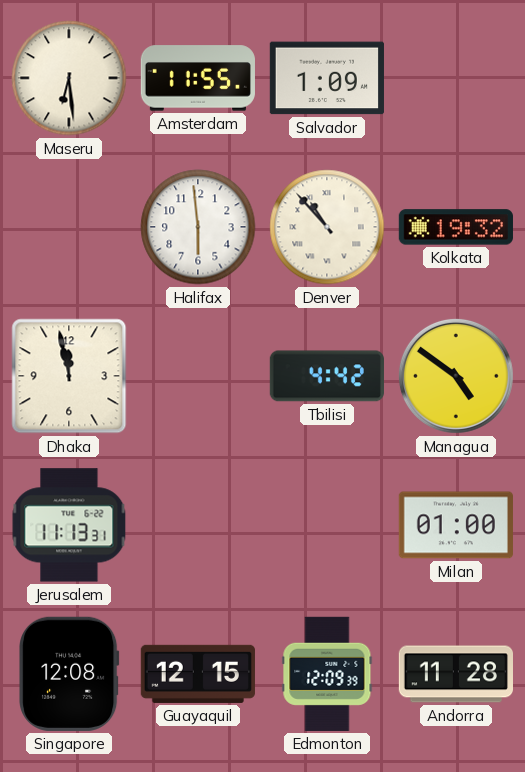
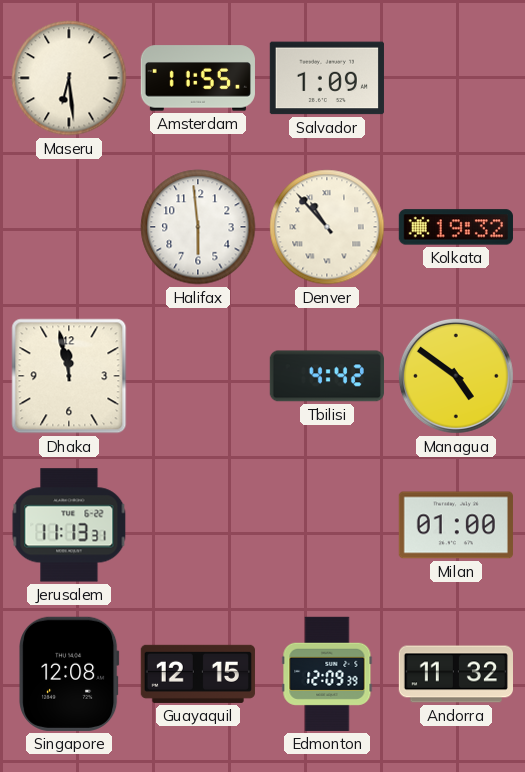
Andorra: 11:28 -> 11:32
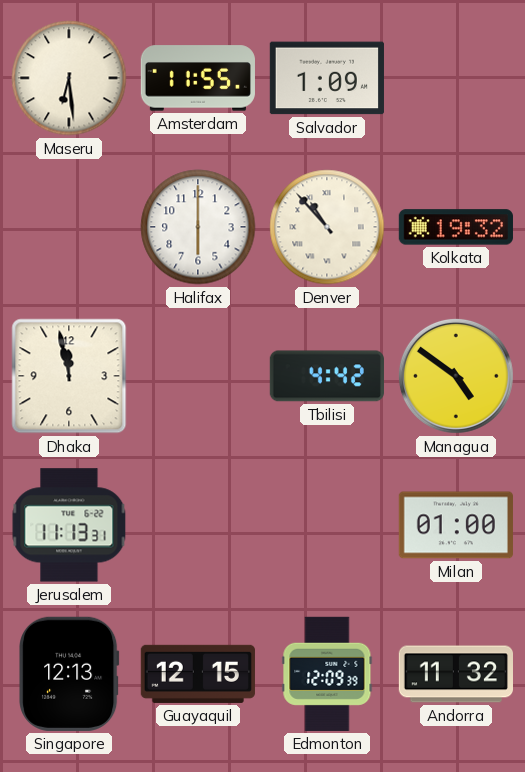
Halifax: 5:59 -> 6:00
Singapore: 12:08 -> 12:13
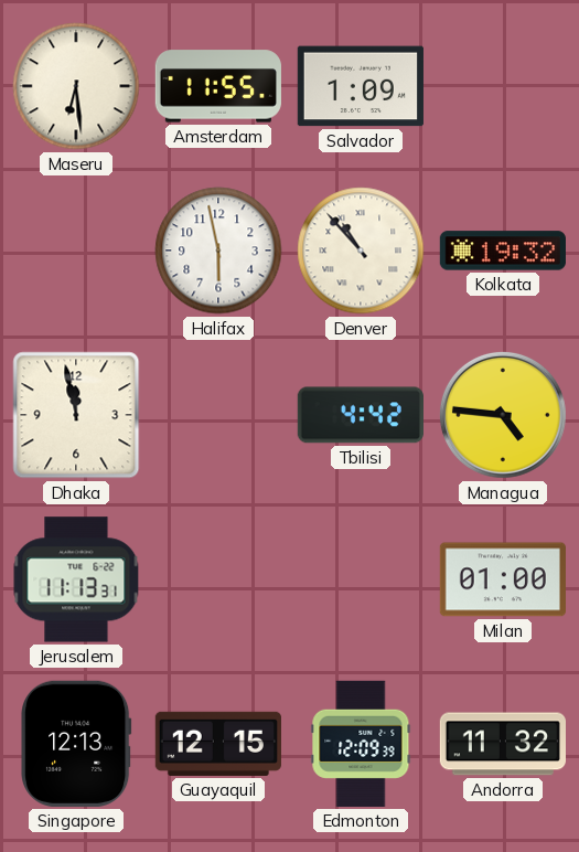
Halifax: 6:00 -> 5:58
Managua: 4:51 -> 4:46
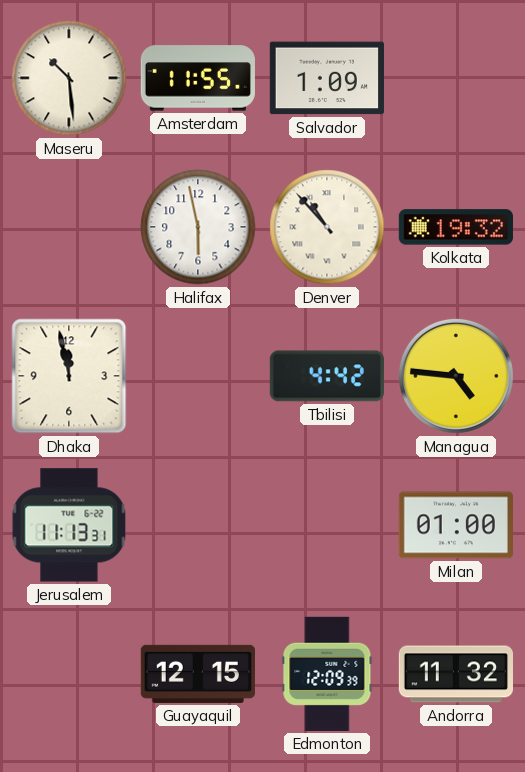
Maseru: 6:29 -> 10:29
Singapore: 12:13 -> none
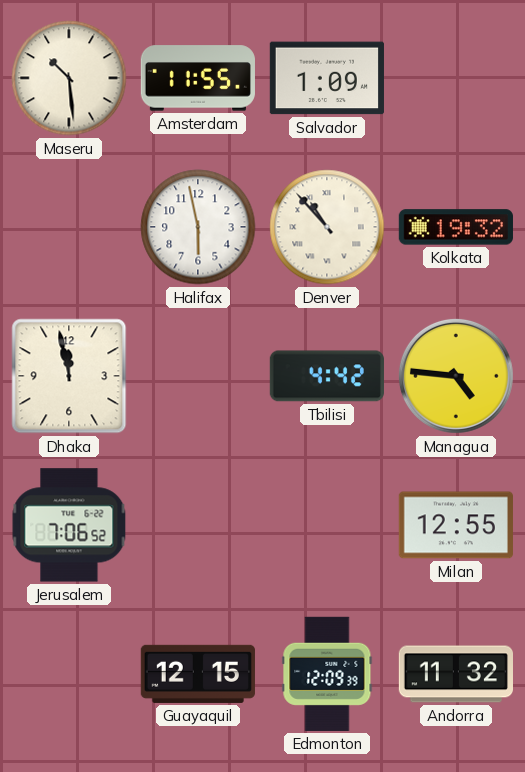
Jerusalem: 11:13 -> 7:06
Milan: 01:00 -> 12:55
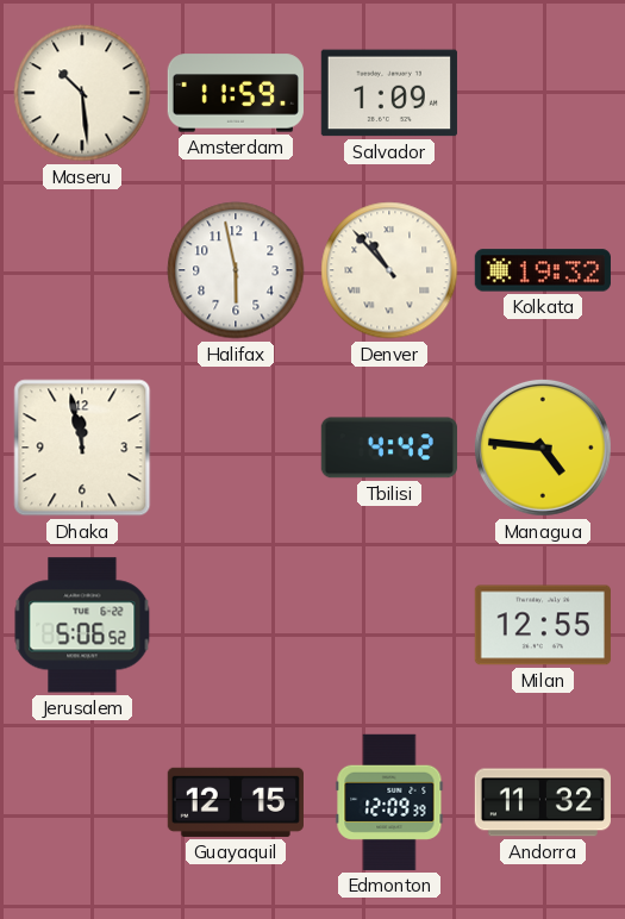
Amsterdam: 11:55 -> 11:59
Jerusalem: 7:06 -> 5:06
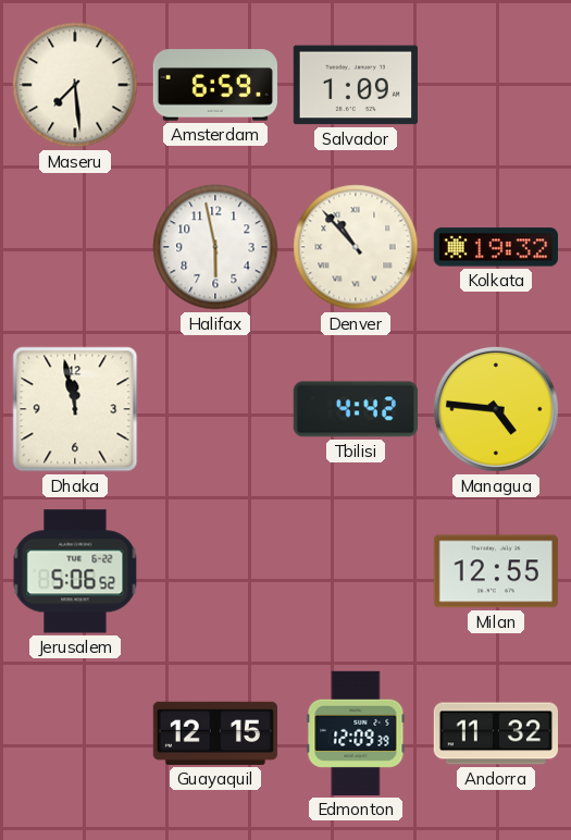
Maseru: 10:29 -> 7:29
Amsterdam: 11:59 -> 6:59
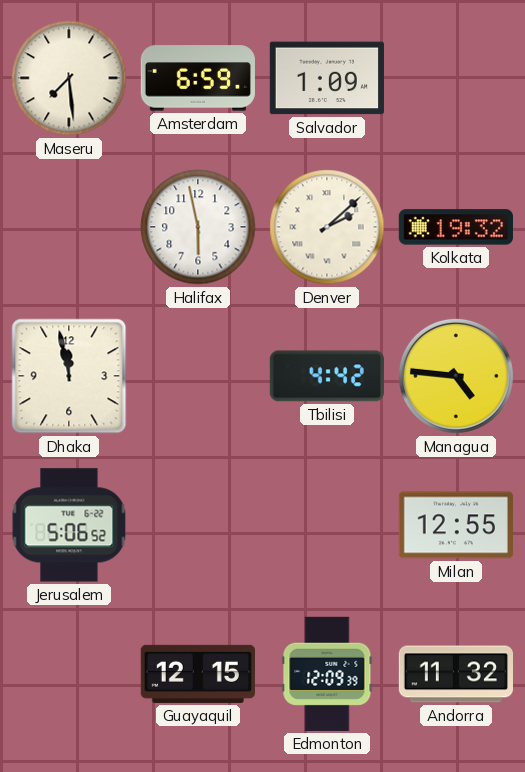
Denver: 10:53 -> 2:08
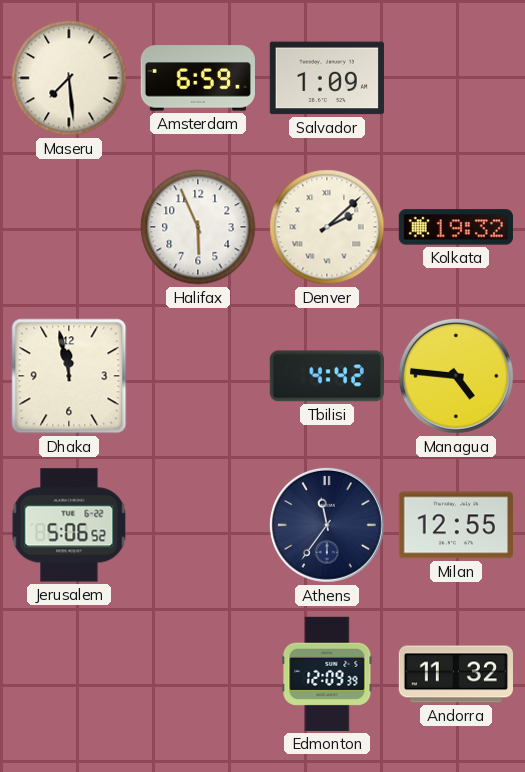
Halifax: 5:58 -> 5:56
Athens: none -> 11:36
Guayaquil: 12:15 -> none
